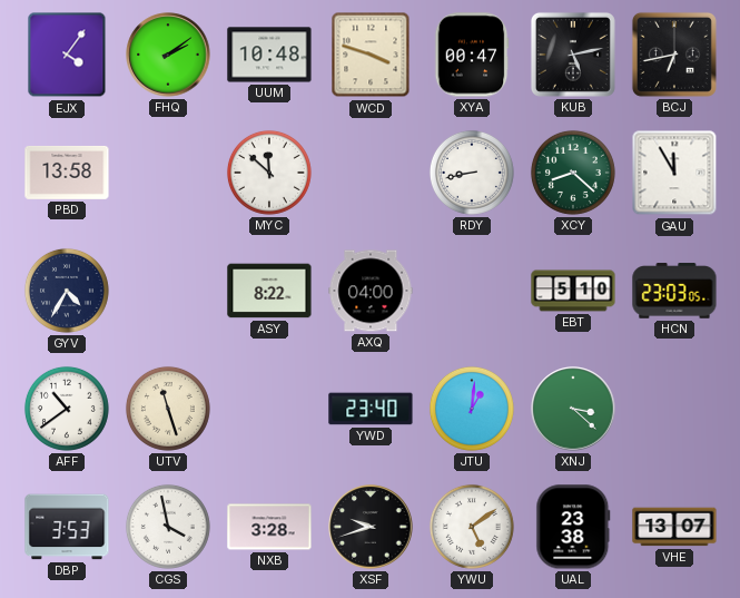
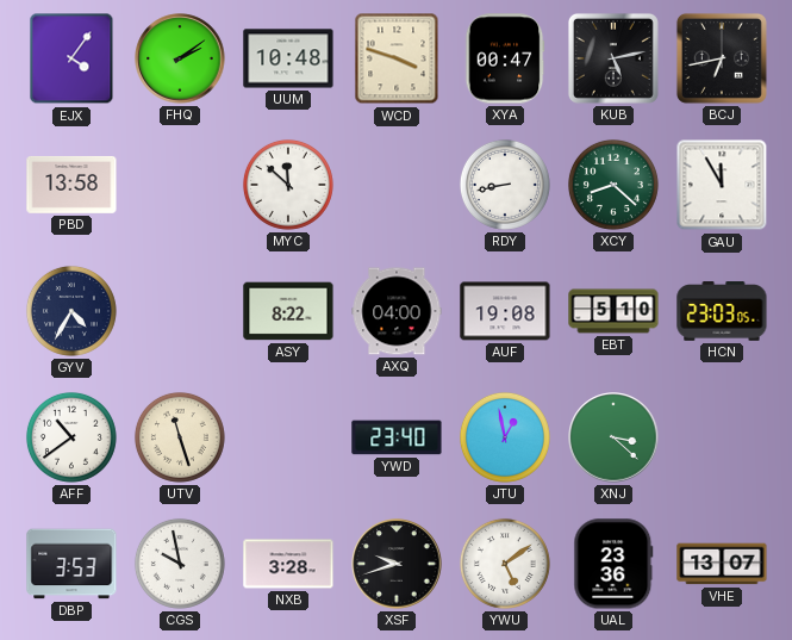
AUF: none -> 19:08
JTU: 1:01 -> 12:58
CGS: 3:58 -> 9:58
UAL: 23:38 -> 23:36
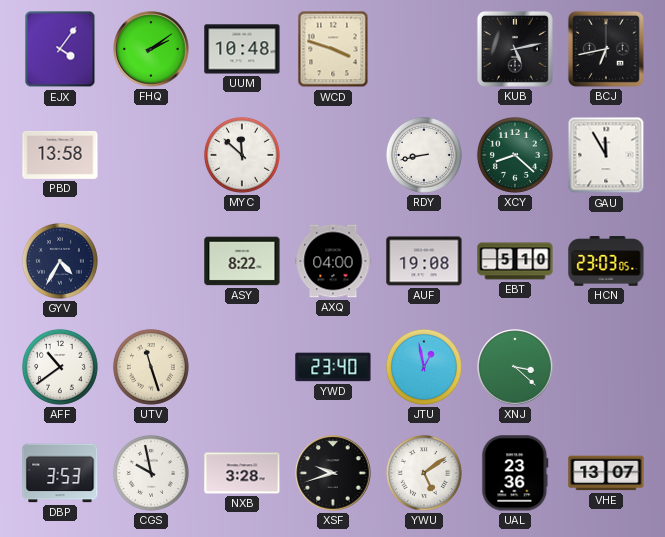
XYA: 00:47 -> none
